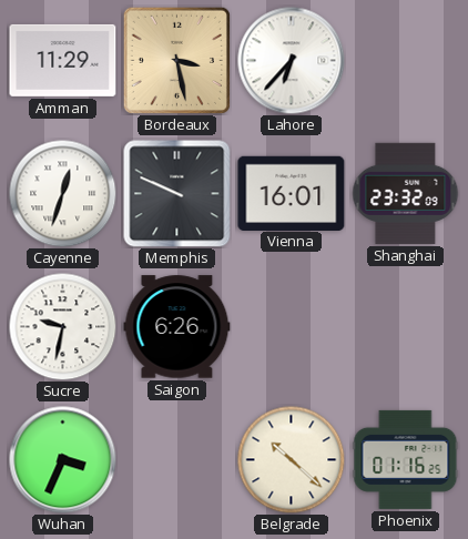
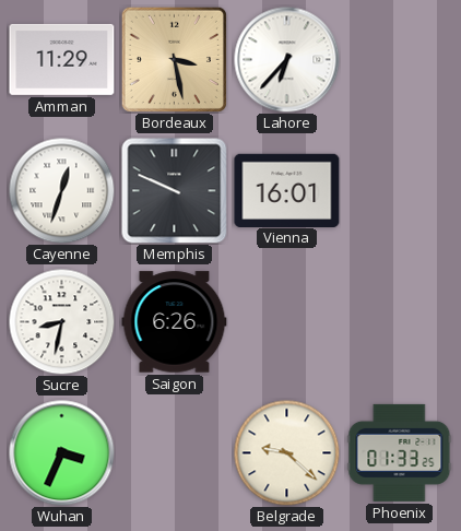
Shanghai: 23:32 -> none
Sucre: 9:32 -> 8:32
Belgrade: 10:22 -> 9:22
Phoenix: 01:16 -> 01:33
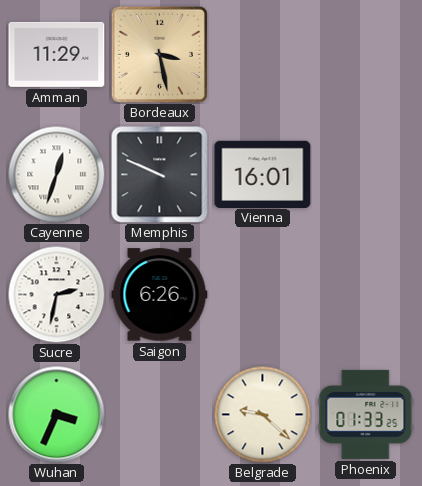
Lahore: 6:37 -> none
Sucre: 8:32 -> 2:32
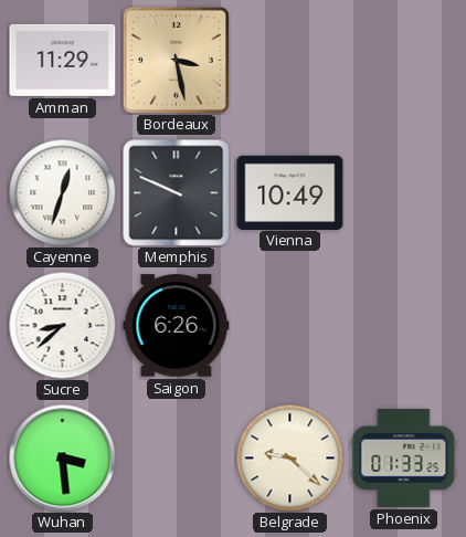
Vienna: 16:01 -> 10:49
Sucre: 2:32 -> 8:38
Wuhan: 3:34 -> 3:29
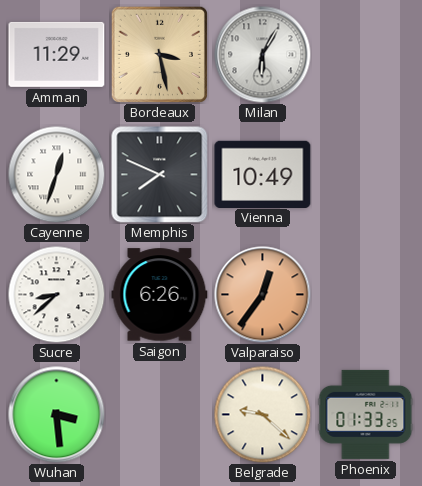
Milan: none -> 6:05
Memphis: 9:49 -> 7:49
Valparaiso: none -> 12:36
